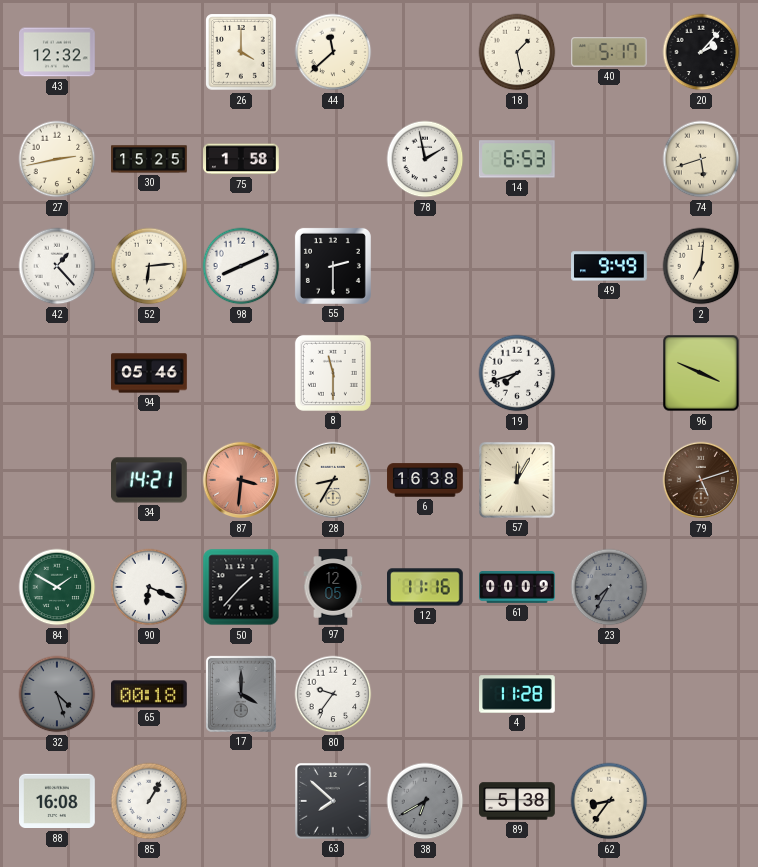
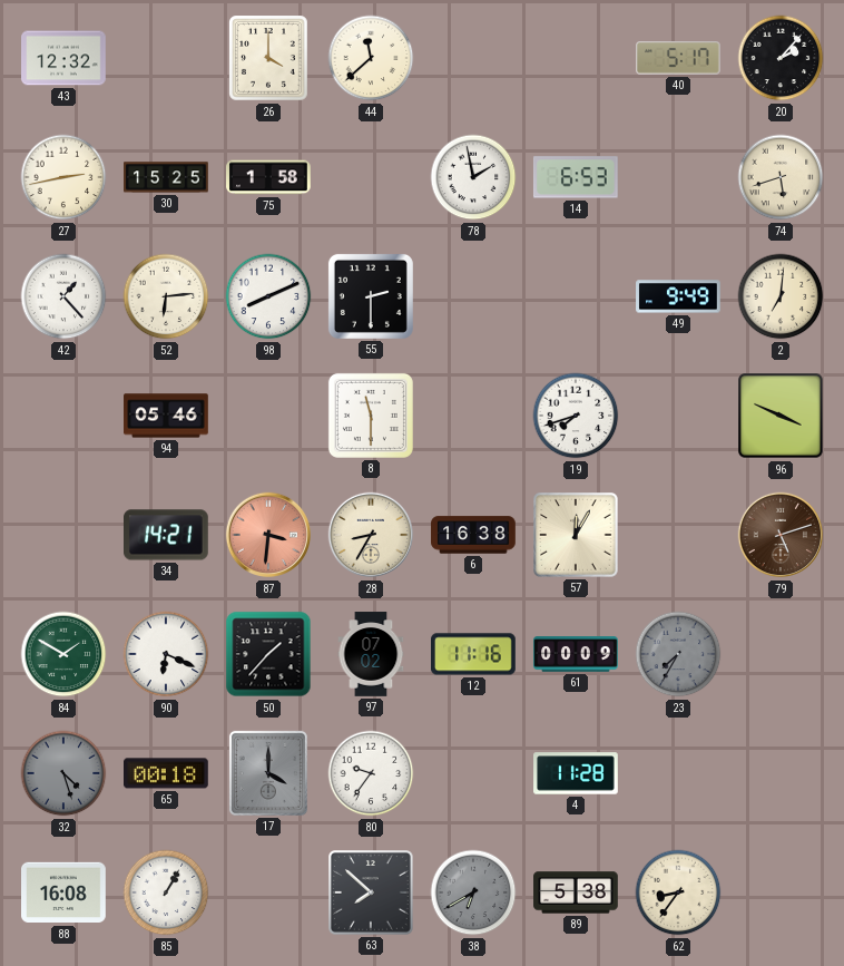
18: 1:28 -> none
97: 12:05 -> 07:02
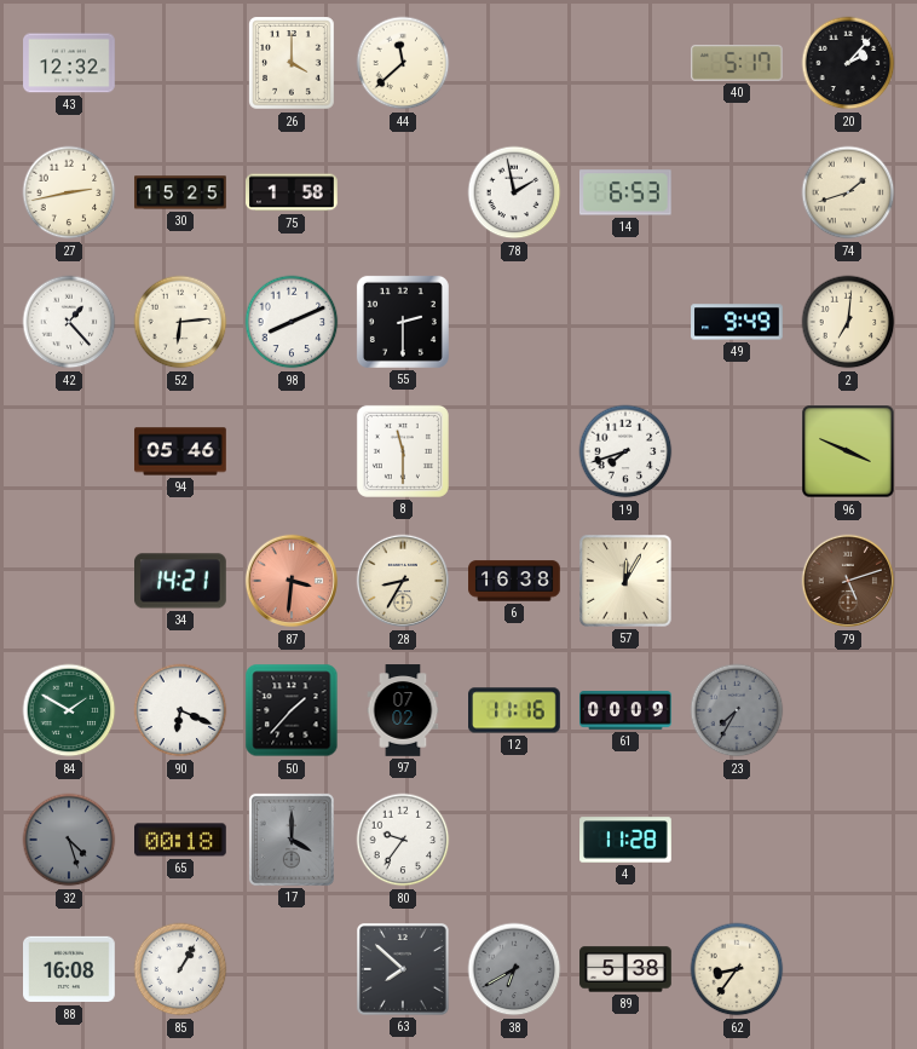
74: 5:42 -> 1:42
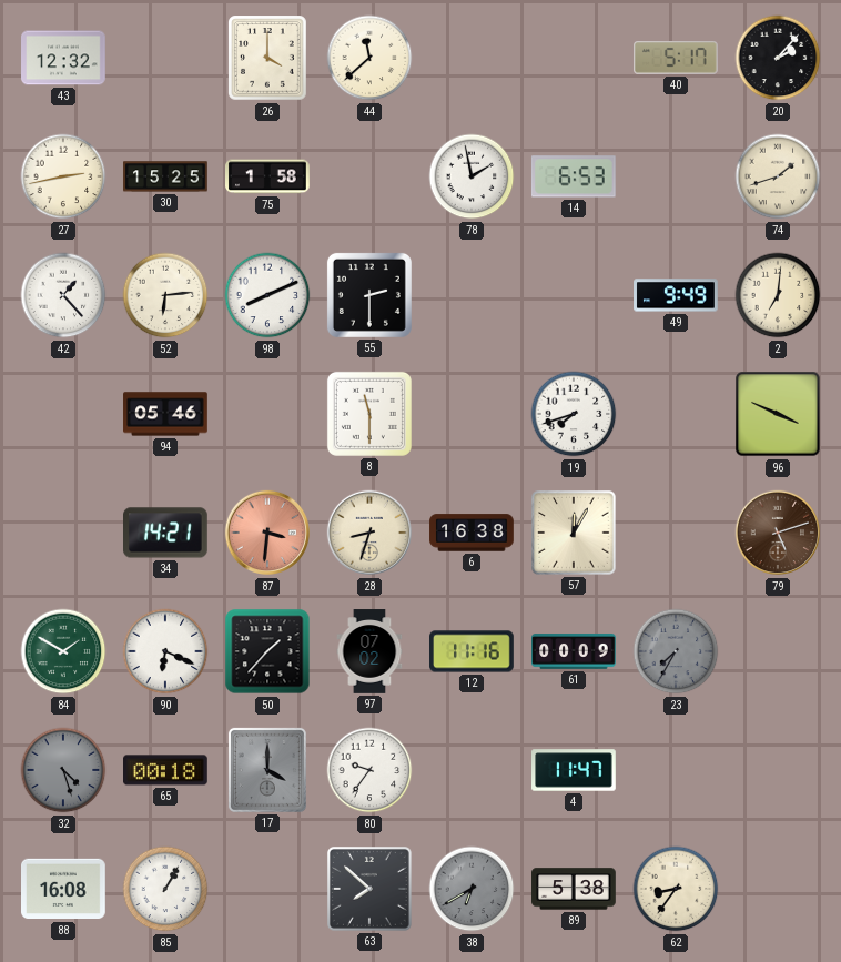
28: 8:35 -> 8:33
4: 11:28 -> 11:47
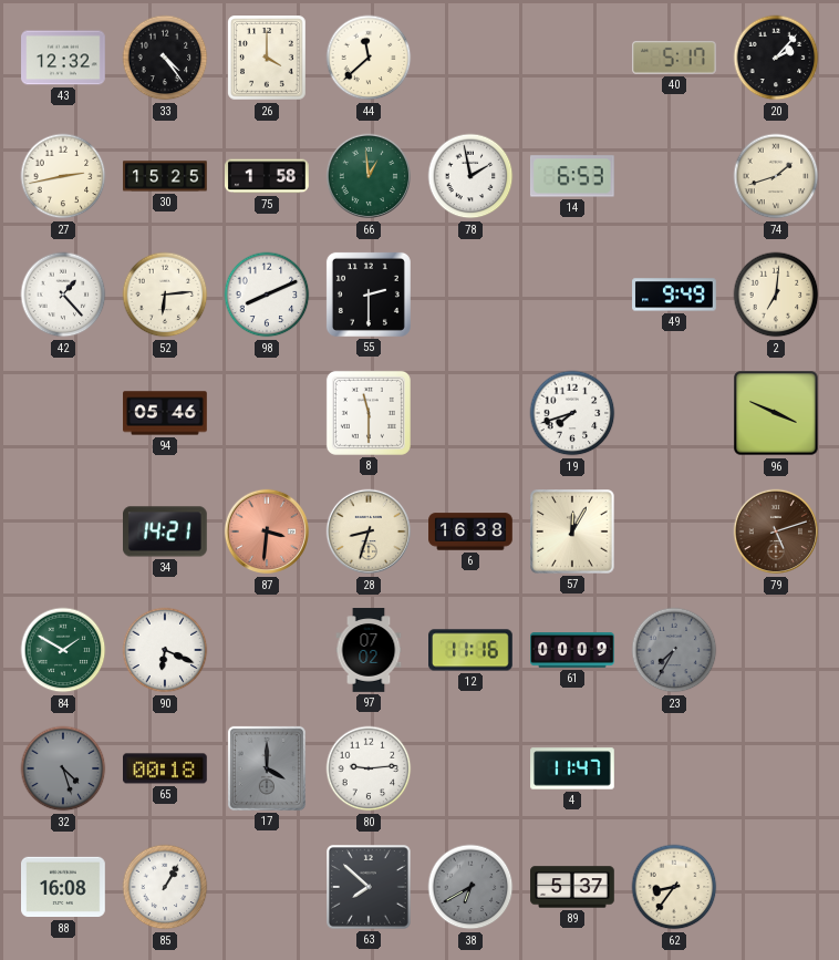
33: none -> 4:24
66: none -> 12:59
50: 1:37 -> none
80: 9:36 -> 9:14
89: 5:38 -> 5:37
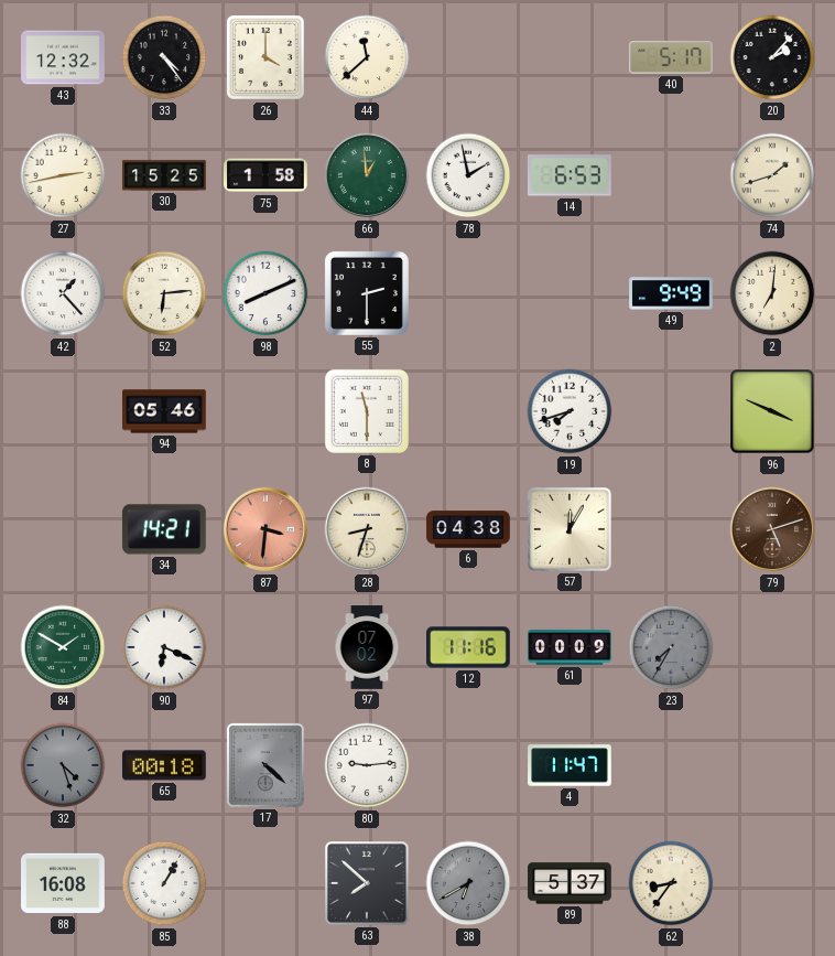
6: 16:38 -> 04:38
17: 4:00 -> 4:22
